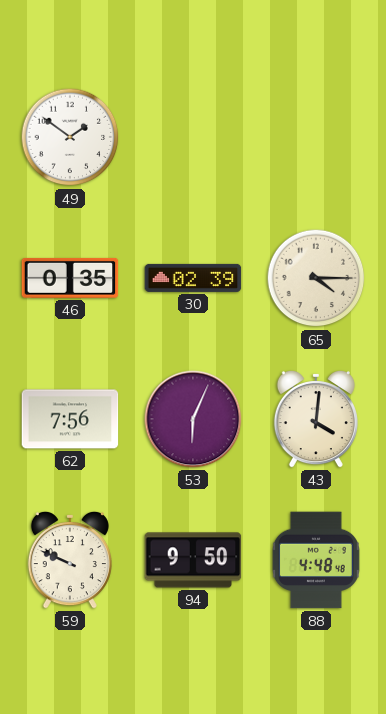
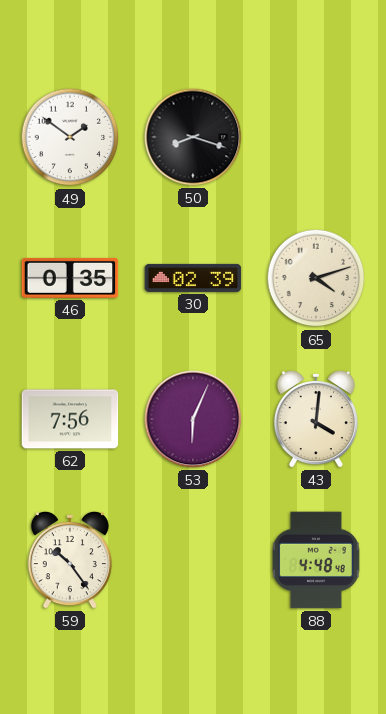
50: none -> 8:18
65: 4:15 -> 4:12
59: 9:49 -> 10:24
94: 9:50 -> none
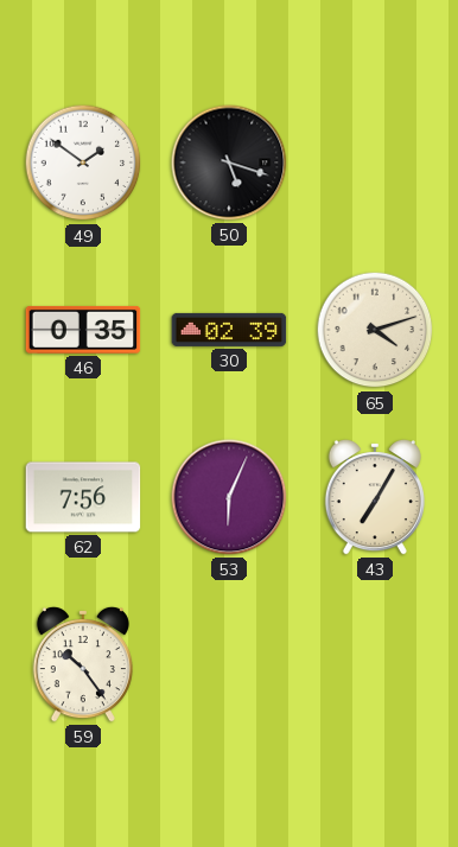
50: 8:18 -> 5:18
43: 4:01 -> 7:05
88: 4:48 -> none
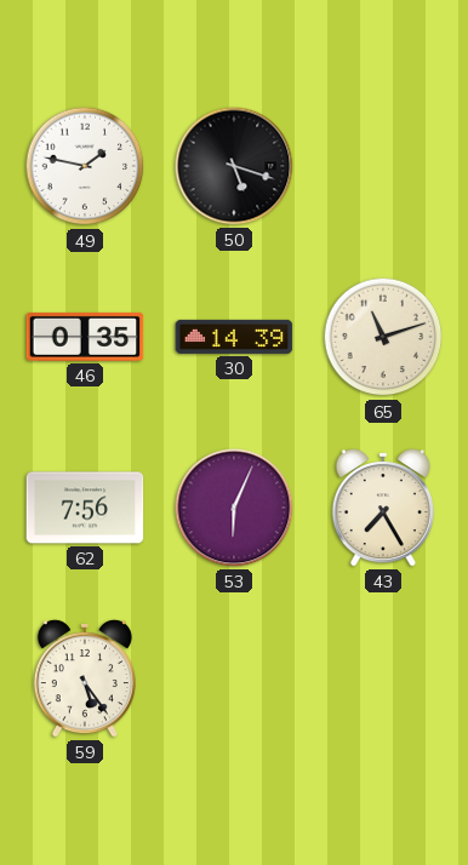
49: 1:51 -> 1:47
30: 02:39 -> 14:39
65: 4:12 -> 11:12
43: 7:05 -> 7:25
59: 10:24 -> 5:24
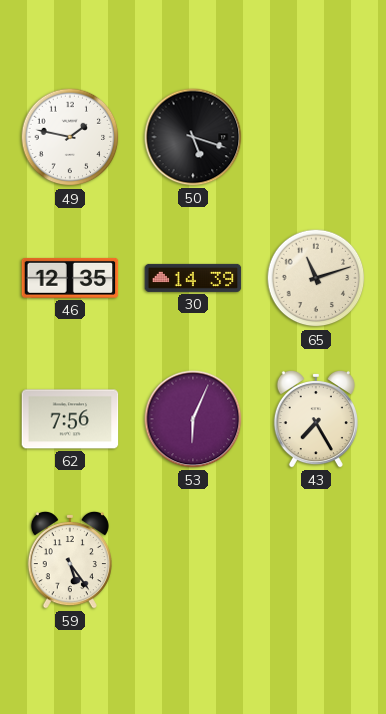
46: 0:35 -> 12:35
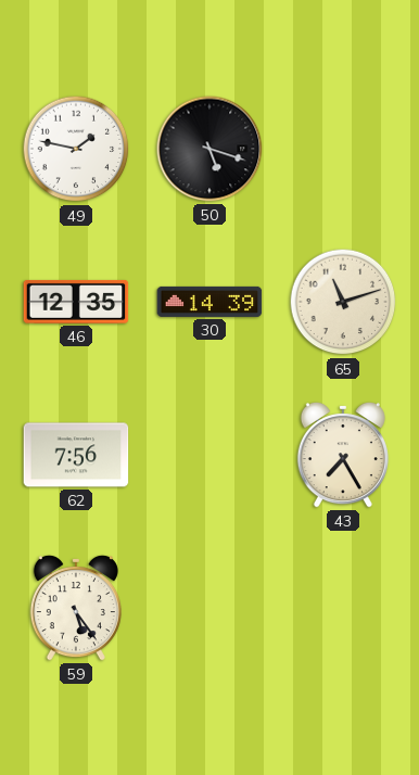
53: 6:04 -> none
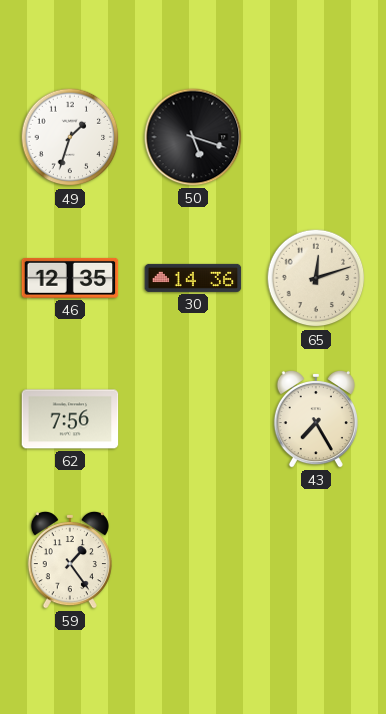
49: 1:47 -> 1:33
30: 14:39 -> 14:36
65: 11:12 -> 12:12
59: 5:24 -> 1:24
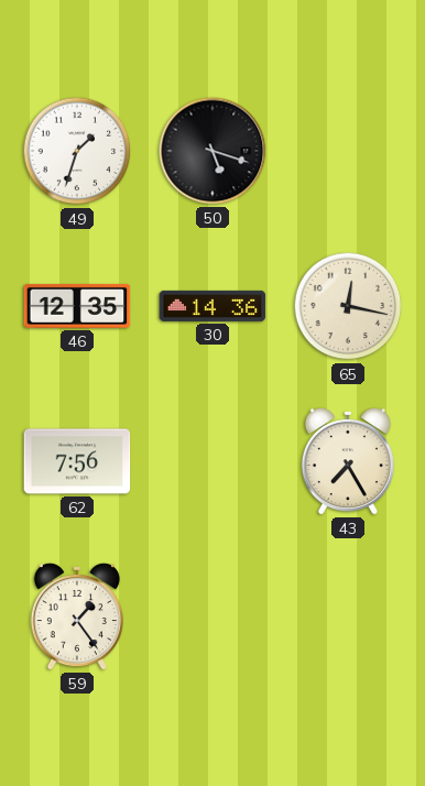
65: 12:12 -> 12:17
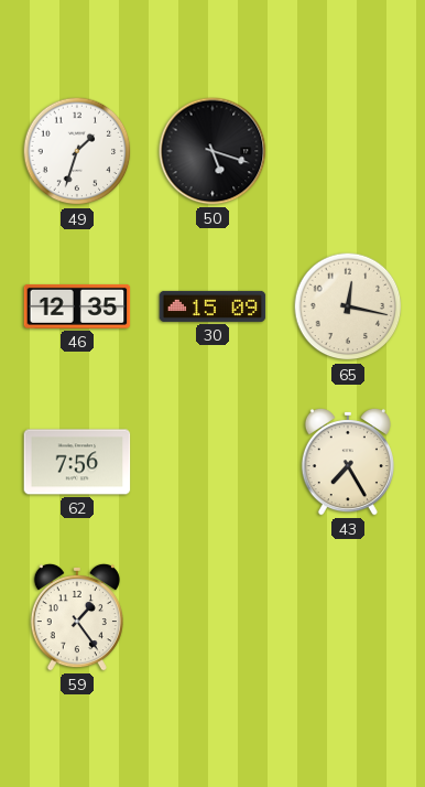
30: 14:36 -> 15:09
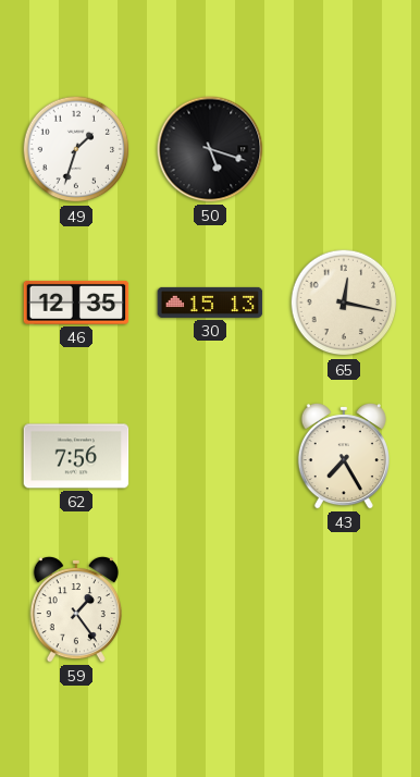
30: 15:09 -> 15:13
